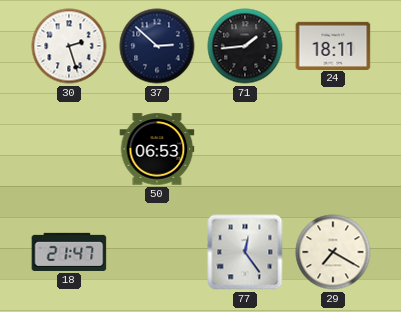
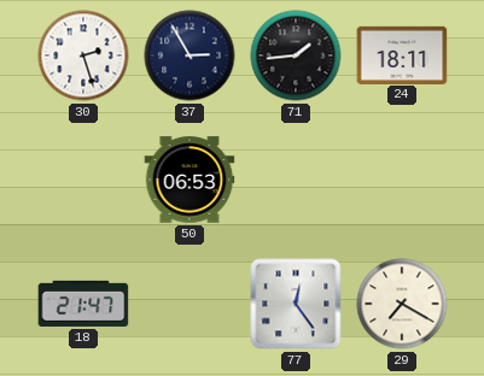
37: 2:52 -> 2:55
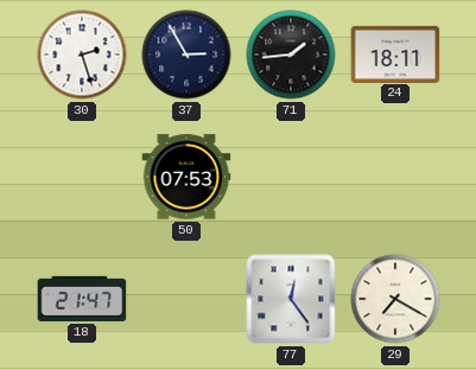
50: 06:53 -> 07:53
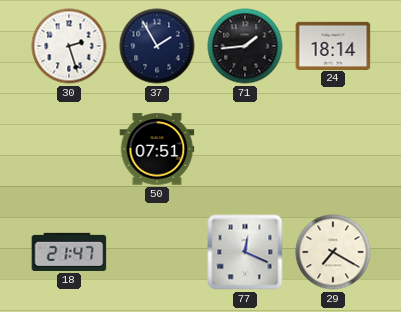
37: 2:55 -> 1:55
24: 18:11 -> 18:14
50: 07:53 -> 07:51
77: 12:24 -> 12:19
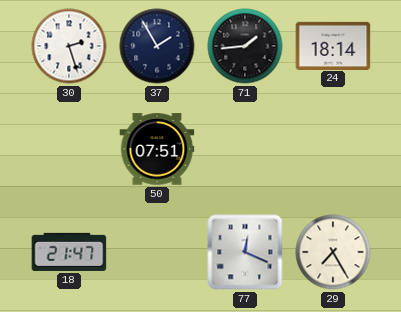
29: 7:20 -> 7:25
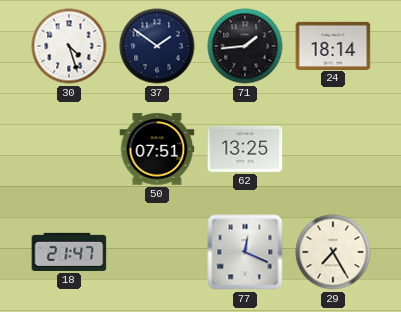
30: 2:27 -> 4:27
37: 1:55 -> 1:51
62: none -> 13:25
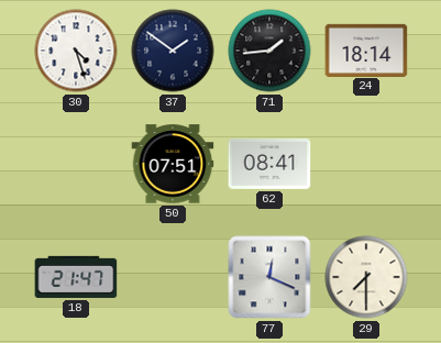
62: 13:25 -> 08:41
29: 7:25 -> 7:30
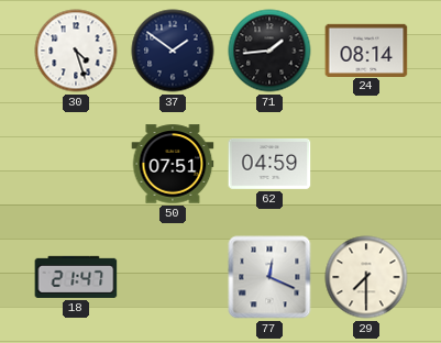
24: 18:14 -> 08:14
62: 08:41 -> 04:59
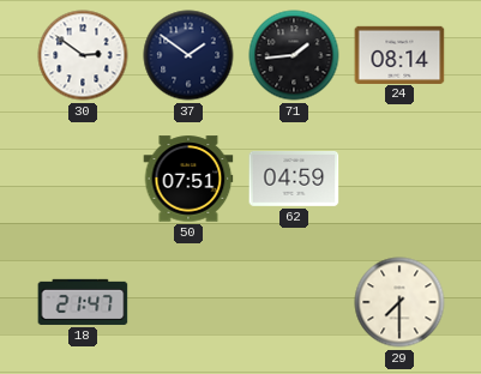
30: 4:27 -> 2:51
77: 12:19 -> none
